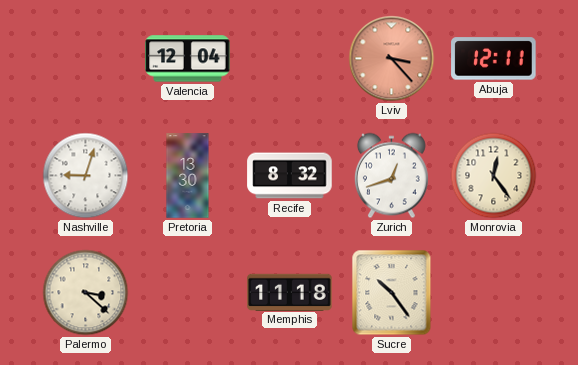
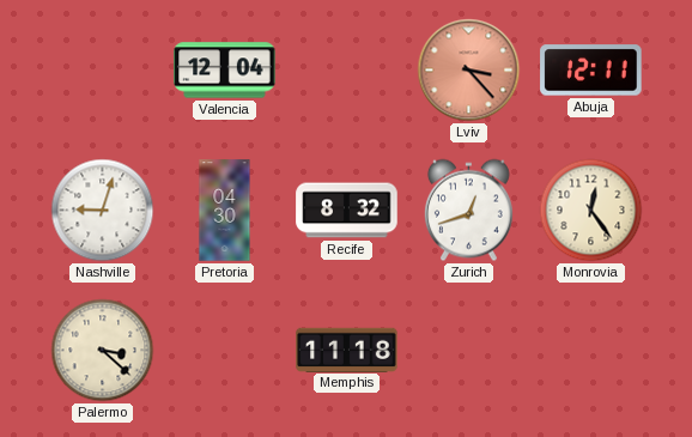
Pretoria: 13:30 -> 04:30
Sucre: 10:24 -> none
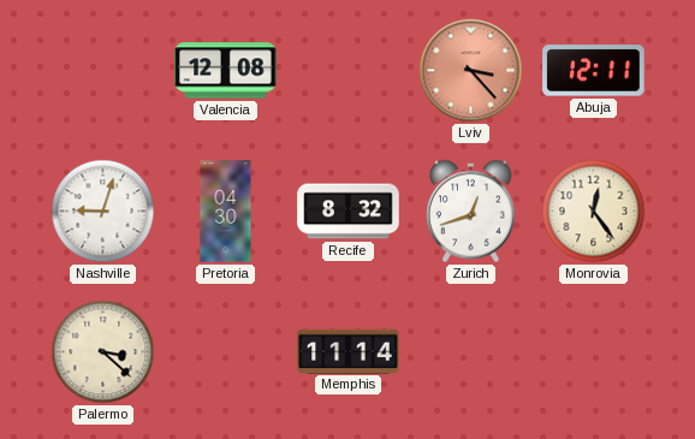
Valencia: 12:04 -> 12:08
Memphis: 11:18 -> 11:14
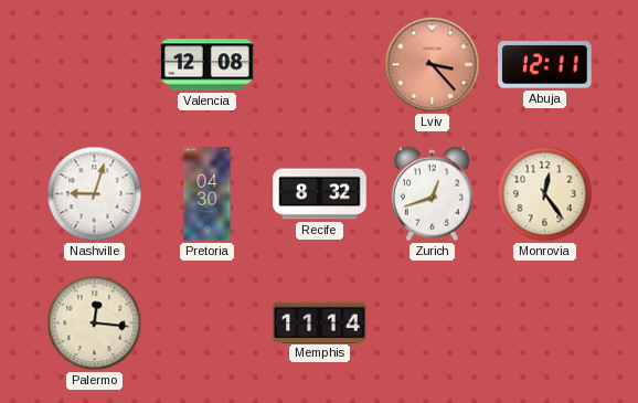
Palermo: 3:22 -> 12:16
